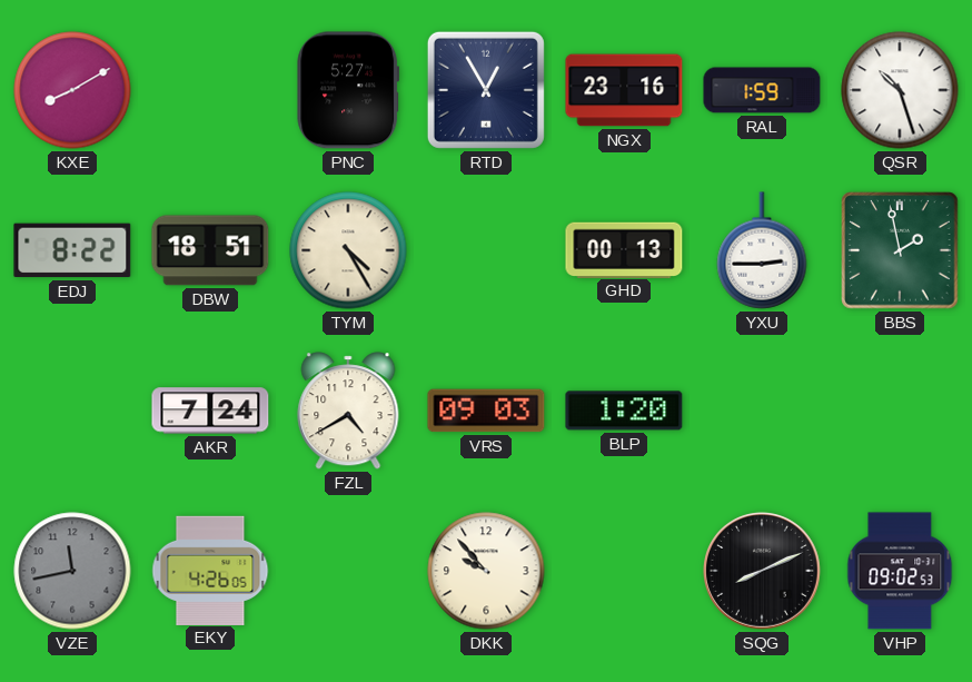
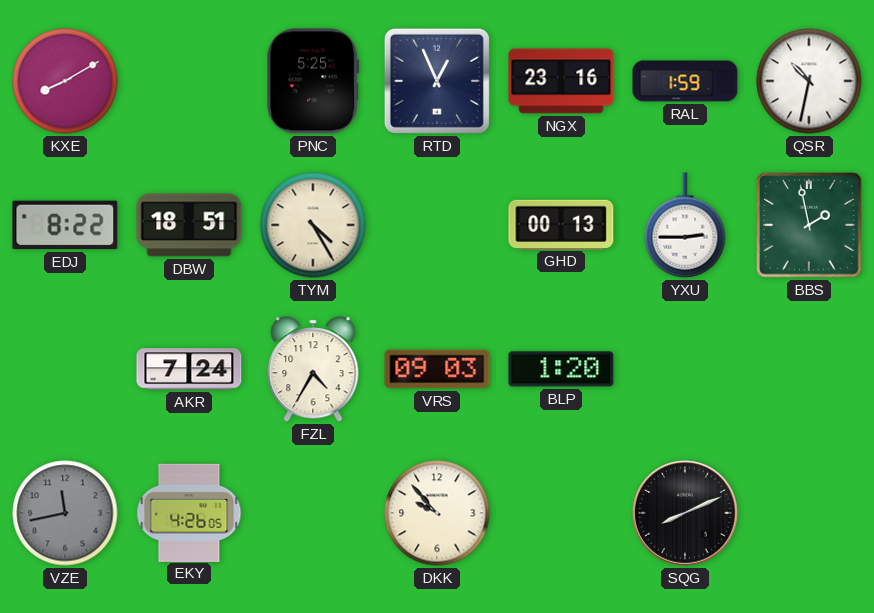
PNC: 5:27 -> 5:25
RTD: 12:55 -> 12:56
QSR: 10:27 -> 10:32
FZL: 4:40 -> 4:35
VHP: 09:02 -> none
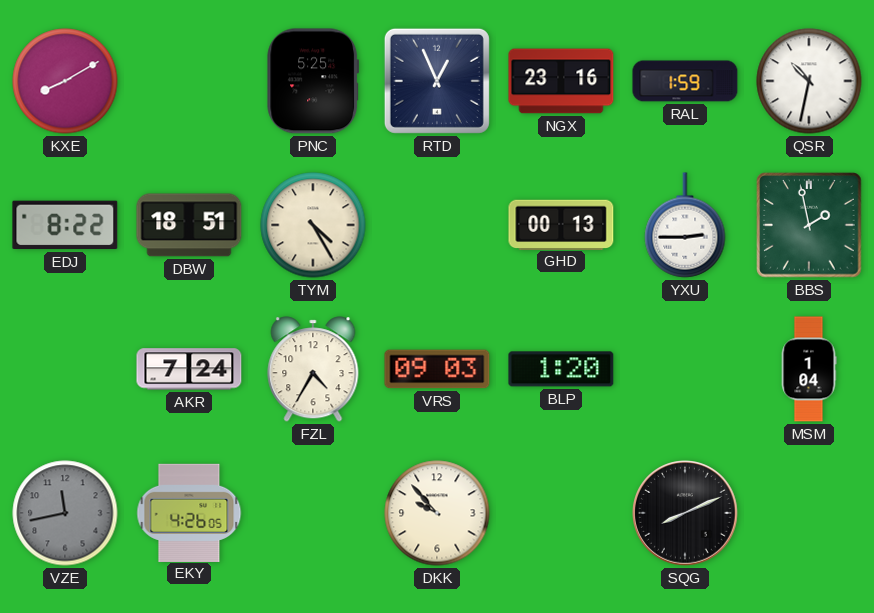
MSM: none -> 1:04
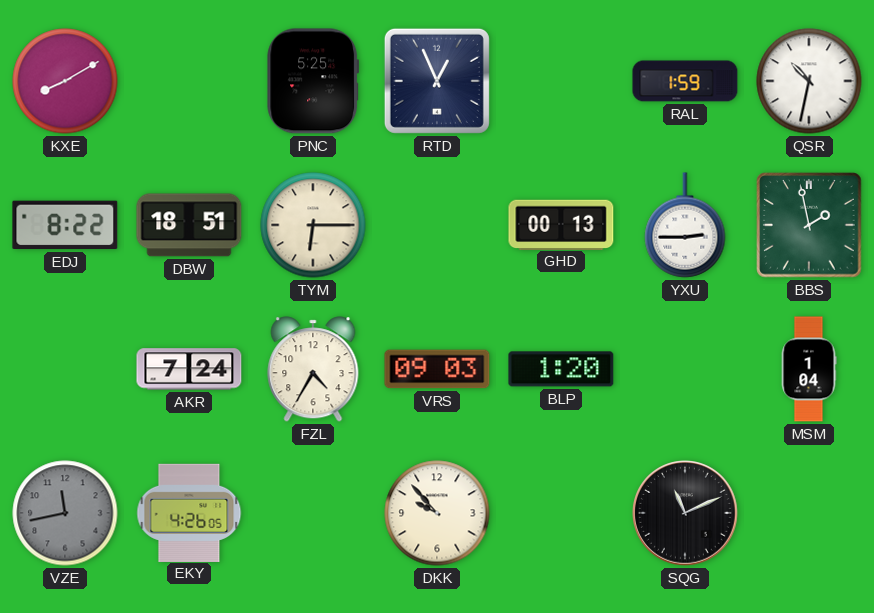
NGX: 23:16 -> none
TYM: 4:25 -> 6:15
SQG: 8:11 -> 11:11
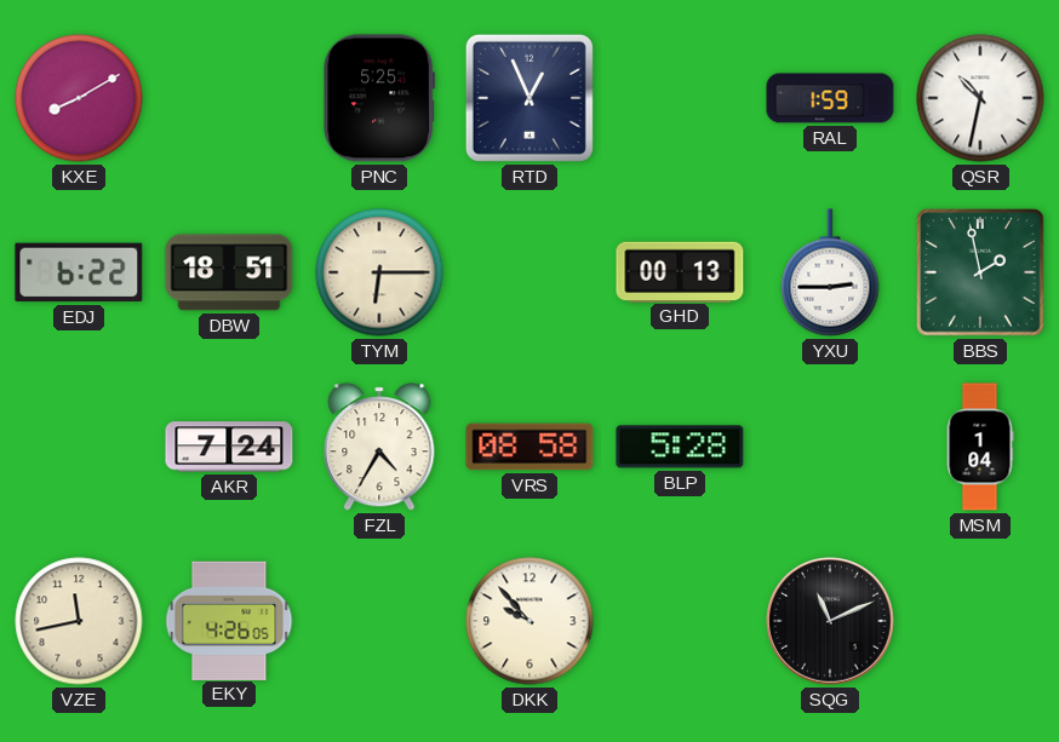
EDJ: 8:22 -> 6:22
VRS: 09:03 -> 08:58
BLP: 1:20 -> 5:28
VZE dial: grey -> cream
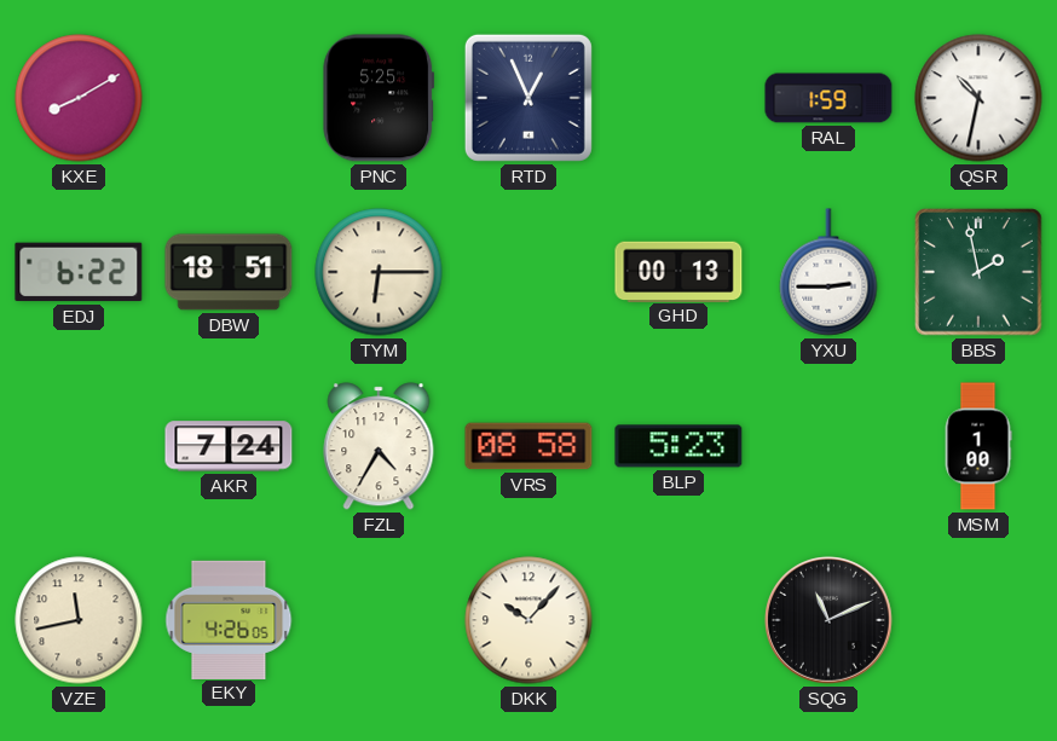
BLP: 5:28 -> 5:23
MSM: 1:04 -> 1:00
DKK: 9:53 -> 10:07
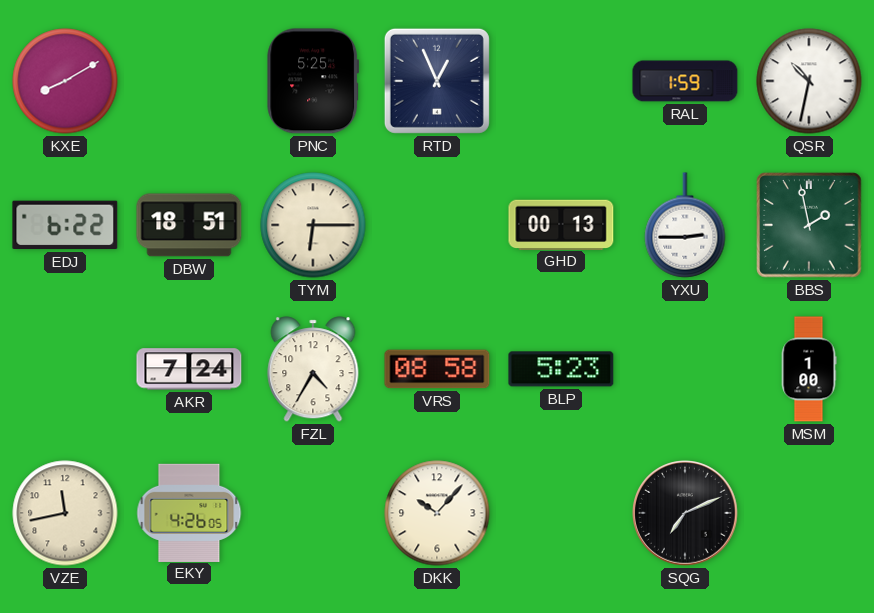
SQG: 11:11 -> 7:11
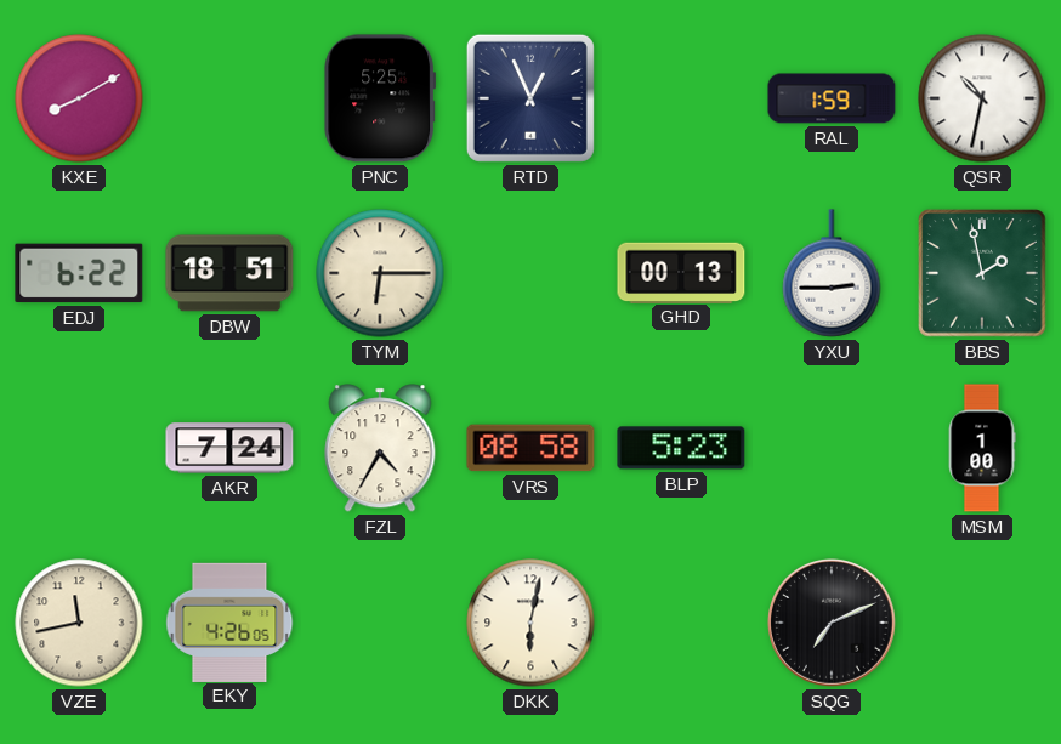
DKK: 10:07 -> 6:02
